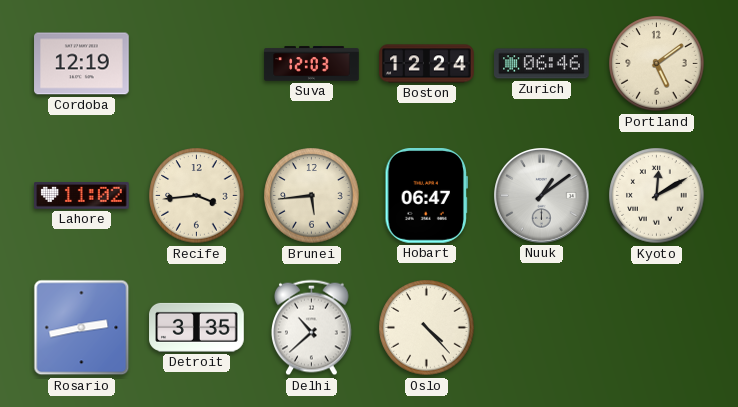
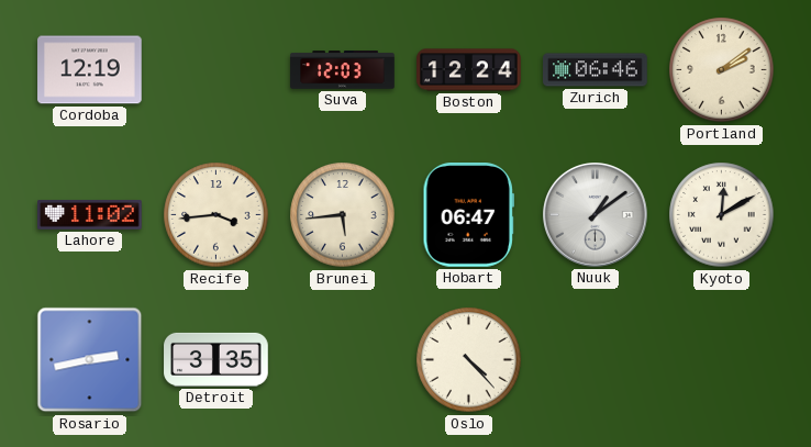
Portland: 5:09 -> 2:09
Delhi: 10:38 -> none
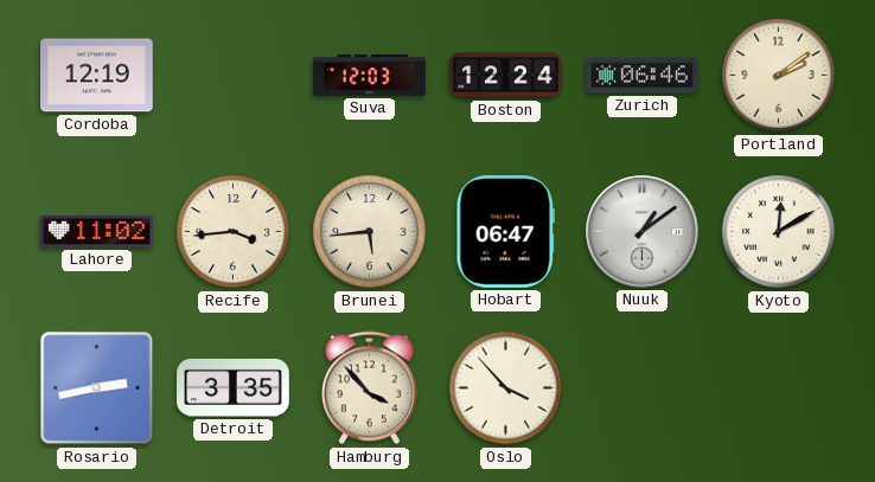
Hamburg: none -> 3:53
Oslo: 4:23 -> 3:53
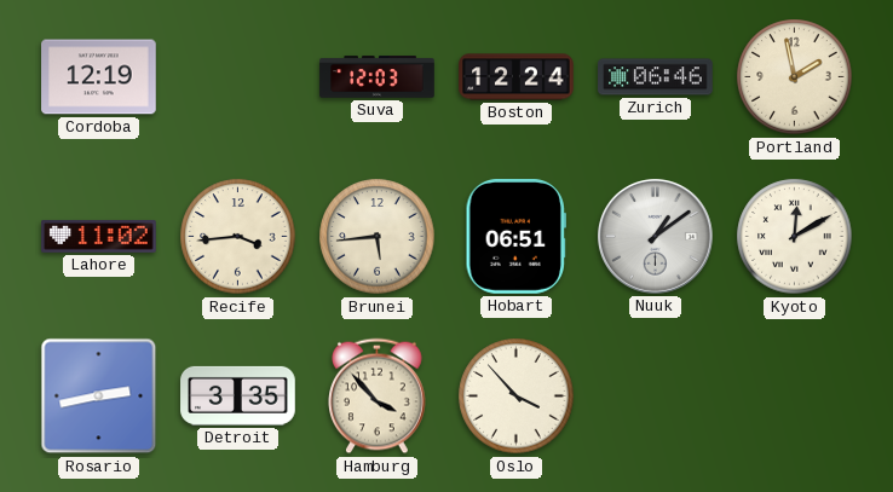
Portland: 2:09 -> 1:58
Hobart: 06:47 -> 06:51
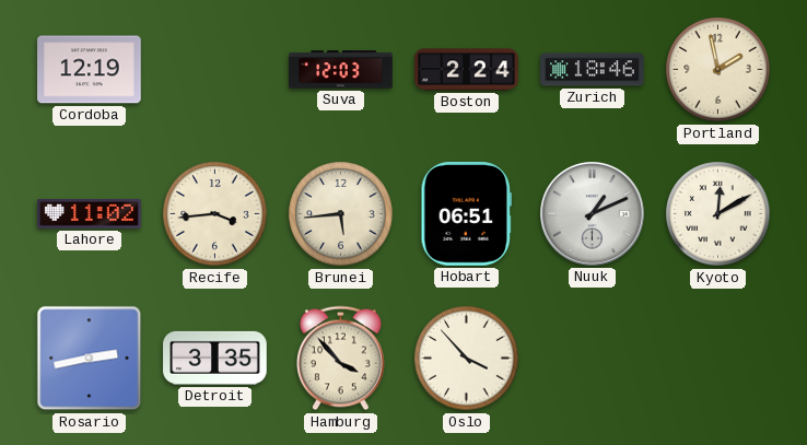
Boston: 12:24 -> 2:24
Zurich: 06:46 -> 18:46
Nuuk: 1:09 -> 1:11
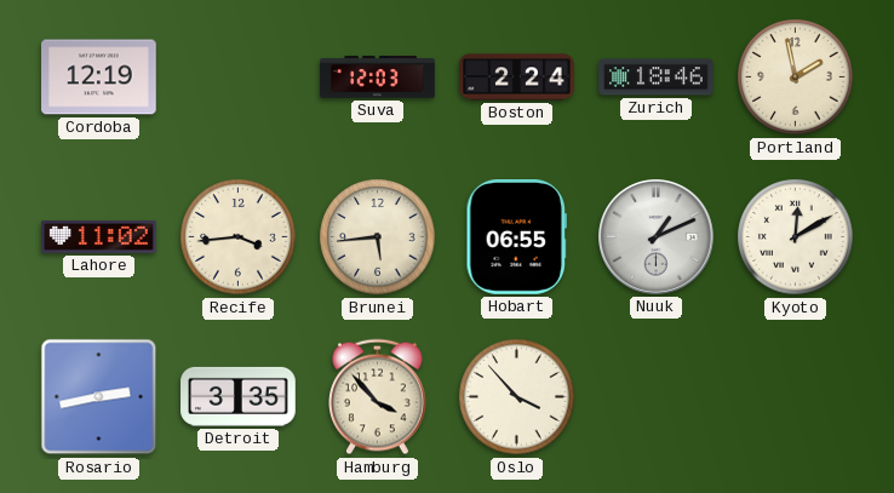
Hobart: 06:51 -> 06:55
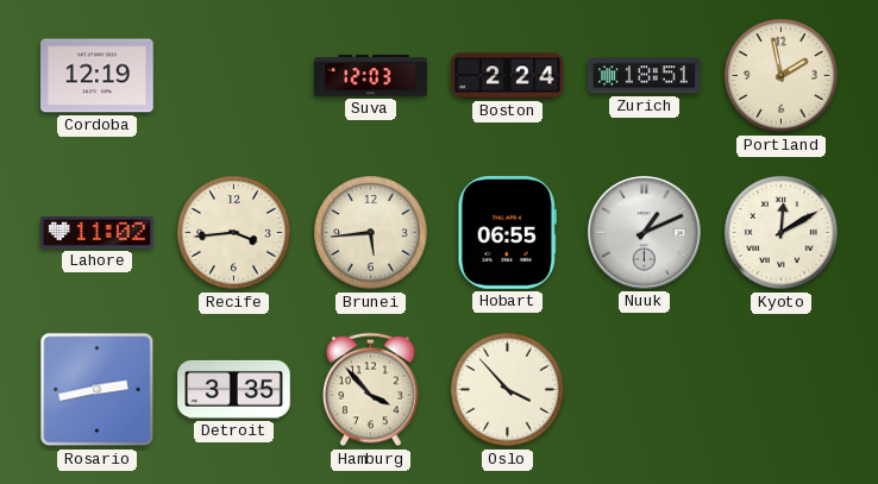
Zurich: 18:46 -> 18:51
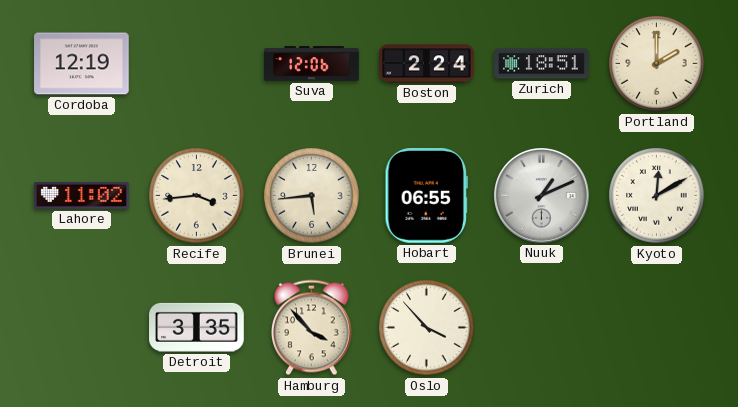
Suva: 12:03 -> 12:06
Portland: 1:58 -> 2:00
Rosario: 2:43 -> none
